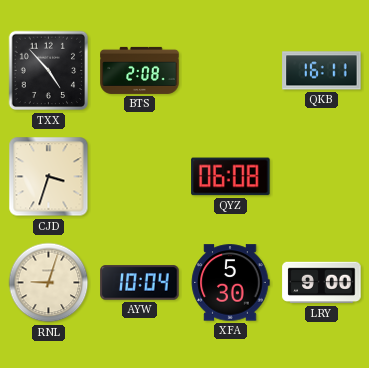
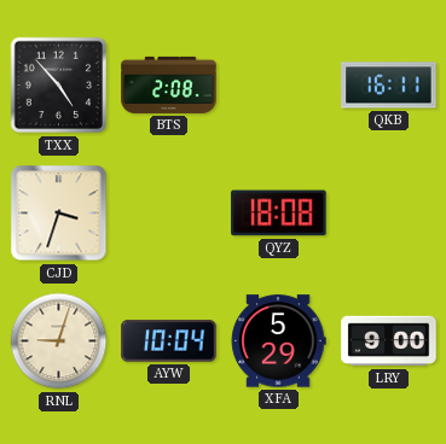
QYZ: 06:08 -> 18:08
XFA: 5:30 -> 5:29
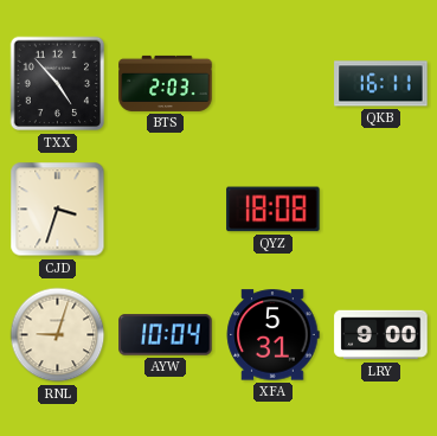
BTS: 2:08 -> 2:03
XFA: 5:29 -> 5:31
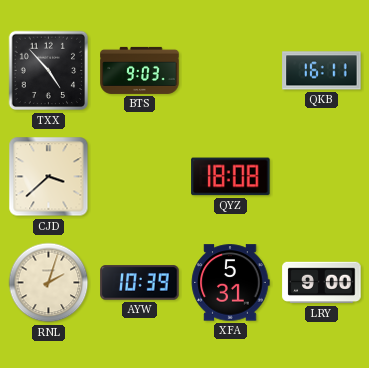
BTS: 2:03 -> 9:03
CJD: 3:33 -> 3:38
RNL: 9:03 -> 2:03
AYW: 10:04 -> 10:39
